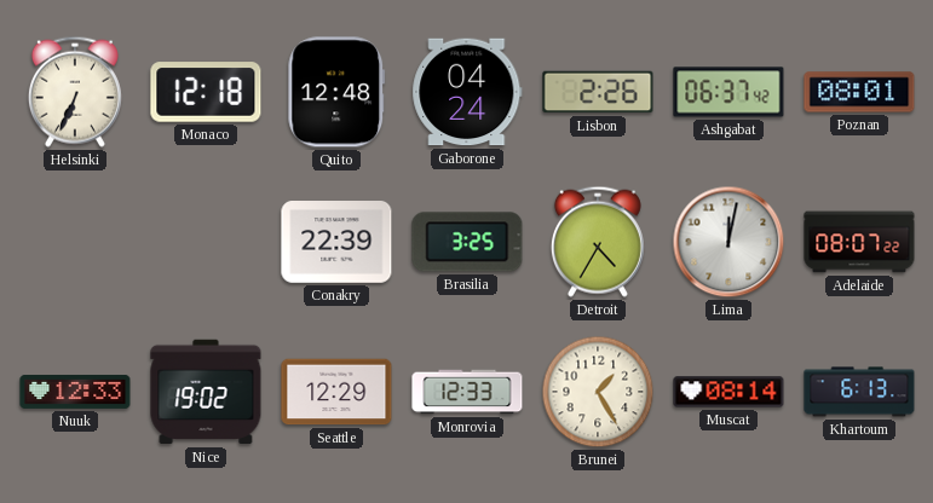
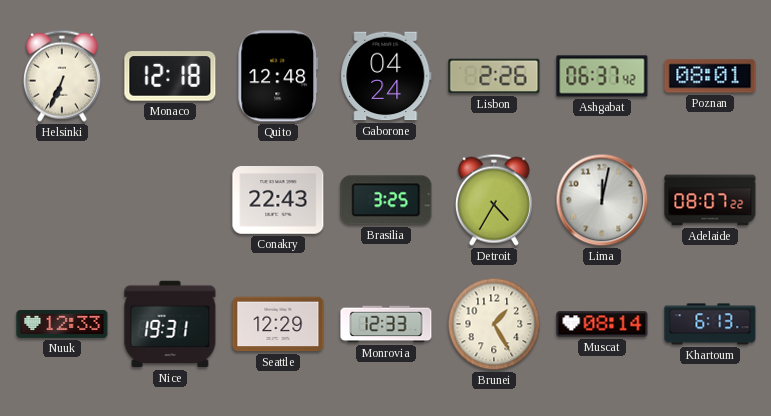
Conakry: 22:39 -> 22:43
Nice: 19:02 -> 19:31
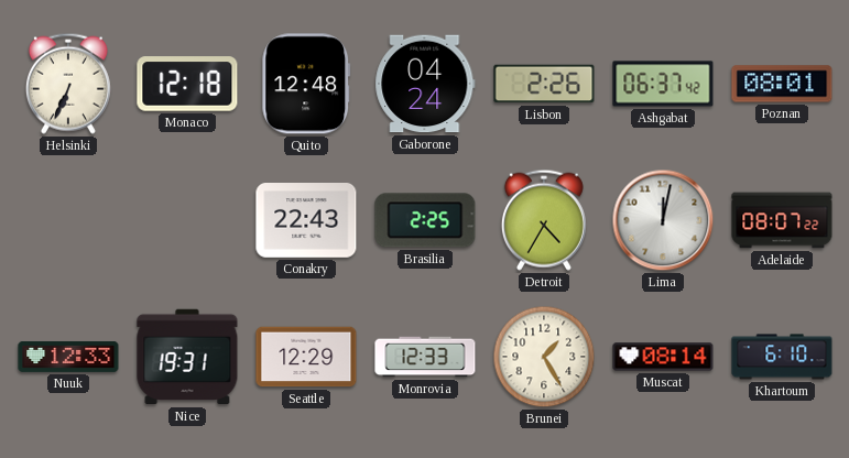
Brasilia: 3:25 -> 2:25
Khartoum: 6:13 -> 6:10
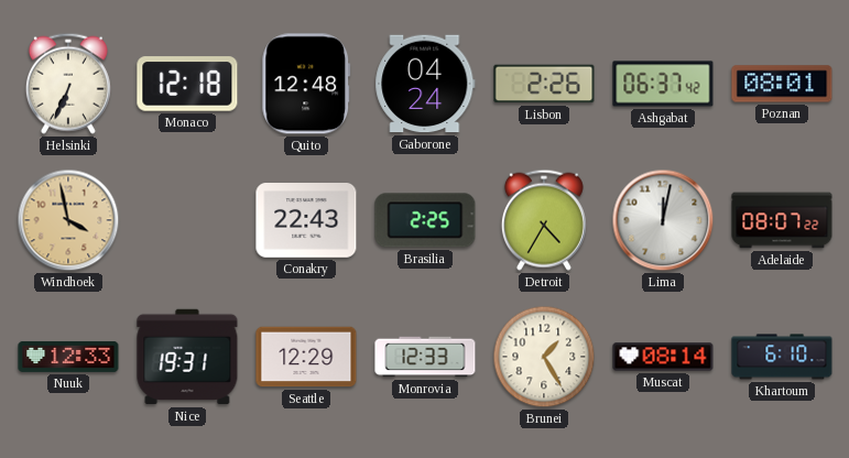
Windhoek: none -> 3:58
